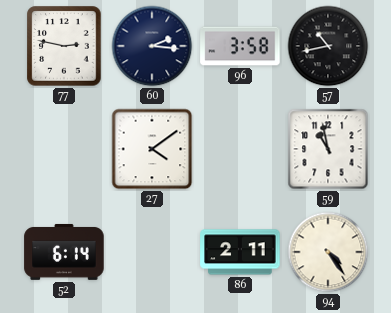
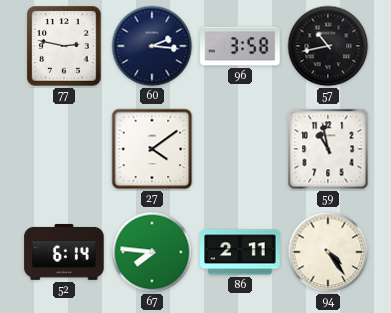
67: none -> 7:46
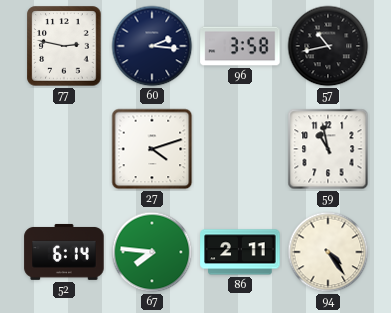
27: 4:09 -> 4:12
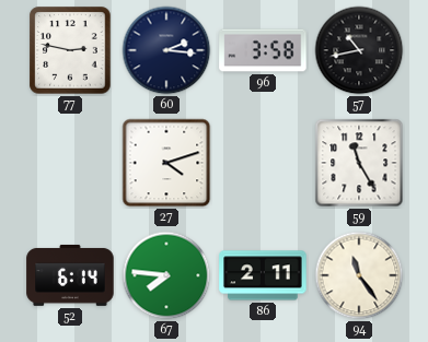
59: 10:58 -> 11:25
94: 4:24 -> 11:24
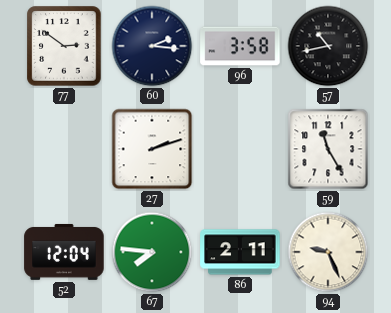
77: 2:47 -> 2:51
27: 4:12 -> 2:12
52: 6:14 -> 12:04
94: 11:24 -> 9:26
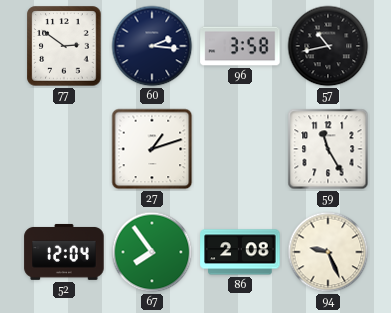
27: 2:12 -> 1:12
67: 7:46 -> 7:54
86: 2:11 -> 2:08
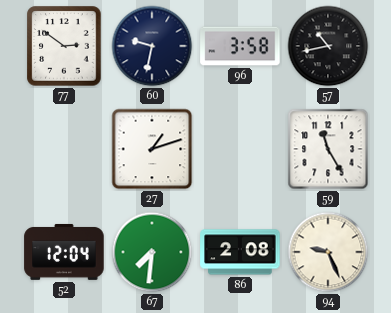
60: 2:16 -> 9:32
67: 7:54 -> 7:31
